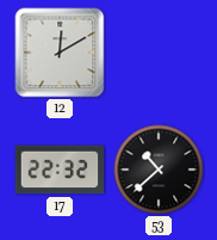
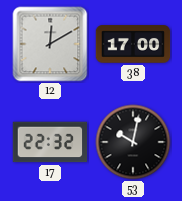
38: none -> 17:00
53: 10:38 -> 10:02
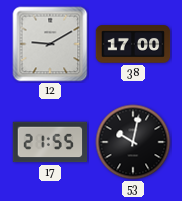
12: 12:10 -> 9:10
17: 22:32 -> 21:55
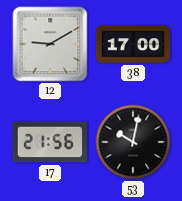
17: 21:55 -> 21:56
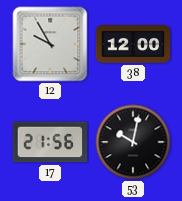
12: 9:10 -> 9:55
38: 17:00 -> 12:00
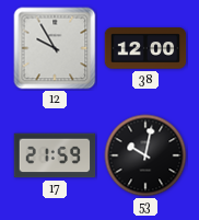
17: 21:56 -> 21:59
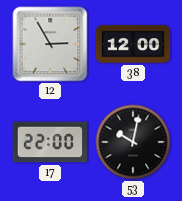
12: 9:55 -> 2:55
17: 21:59 -> 22:00
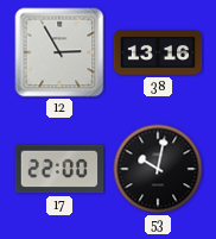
38: 12:00 -> 13:16
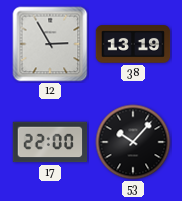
38: 13:16 -> 13:19
53: 10:02 -> 10:07
